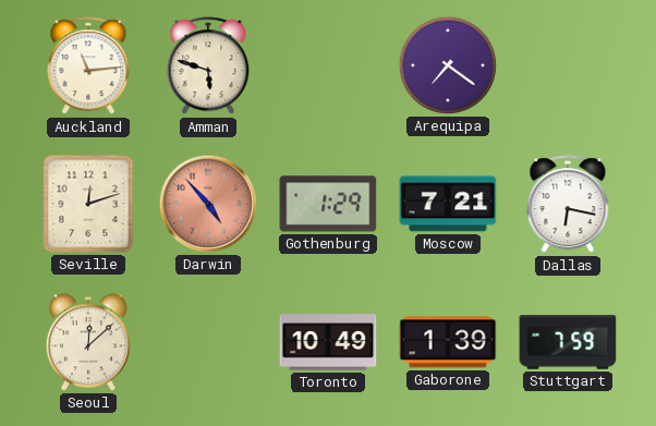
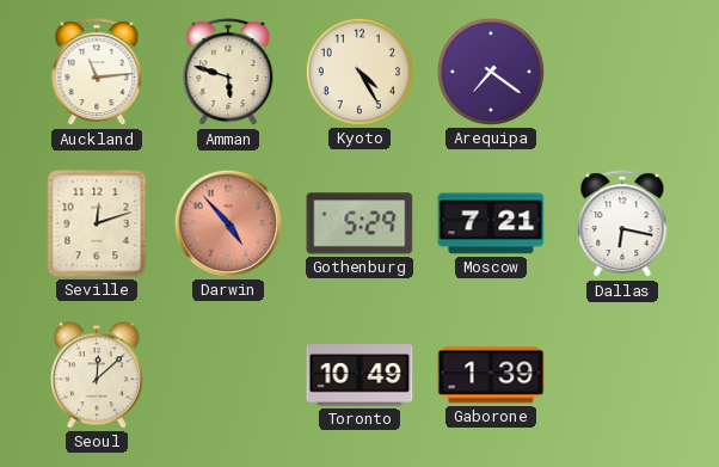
Kyoto: none -> 4:25
Gothenburg: 1:29 -> 5:29
Stuttgart: 7:59 -> none
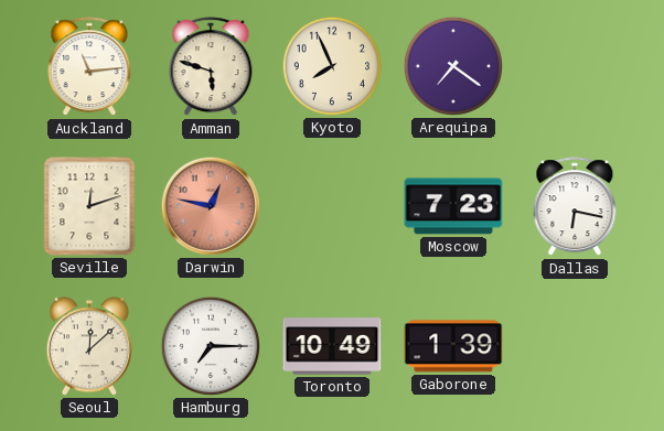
Kyoto: 4:25 -> 7:56
Darwin: 4:53 -> 12:47
Gothenburg: 5:29 -> none
Moscow: 7:21 -> 7:23
Hamburg: none -> 7:15
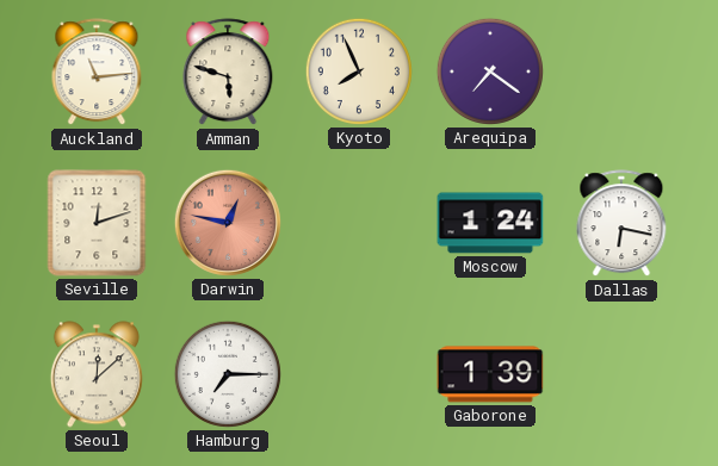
Moscow: 7:23 -> 1:24
Toronto: 10:49 -> none
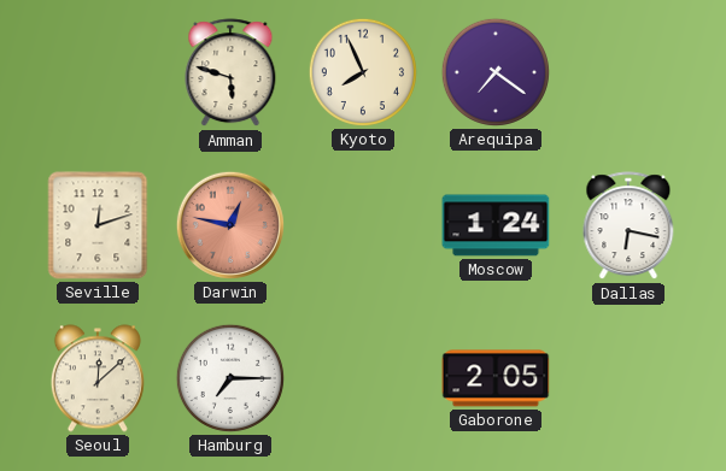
Auckland: 11:14 -> none
Gaborone: 1:39 -> 2:05
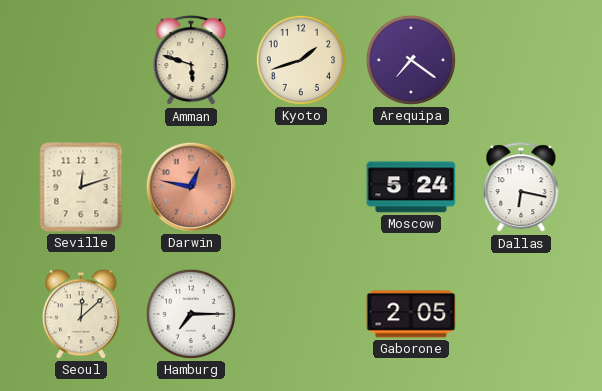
Kyoto: 7:56 -> 1:42
Moscow: 1:24 -> 5:24
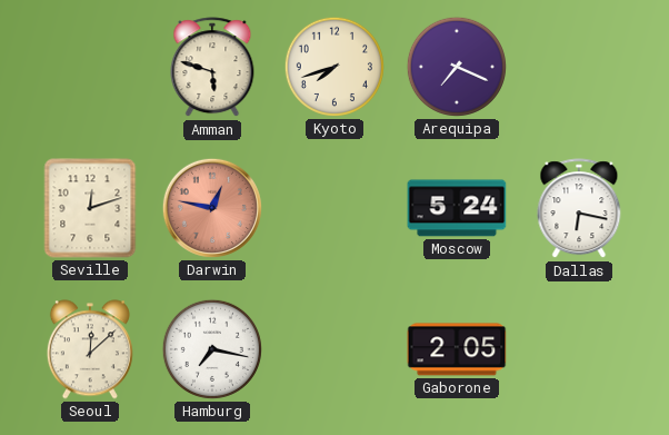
Kyoto: 1:42 -> 7:42
Arequipa: 7:21 -> 7:19
Hamburg: 7:15 -> 7:17
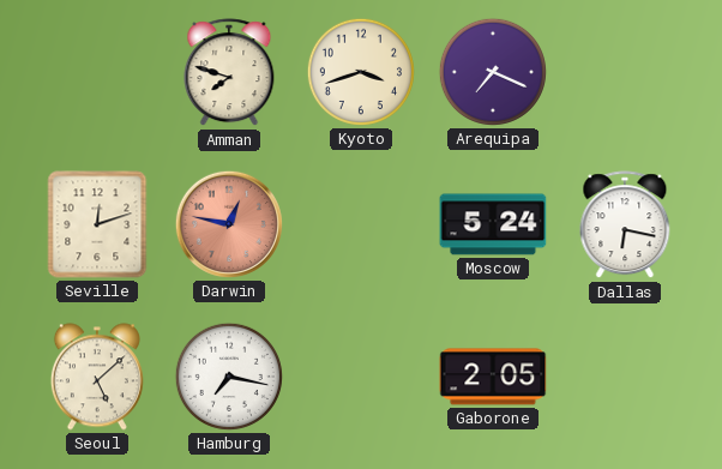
Amman: 5:48 -> 7:48
Kyoto: 7:42 -> 3:42
Seoul: 12:08 -> 5:08
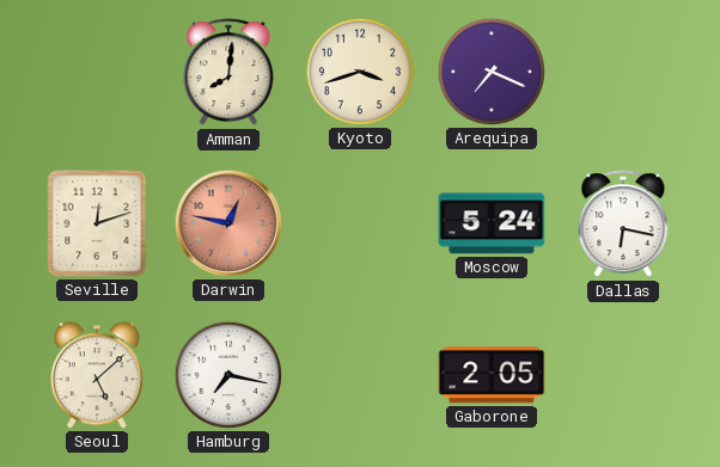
Amman: 7:48 -> 8:01
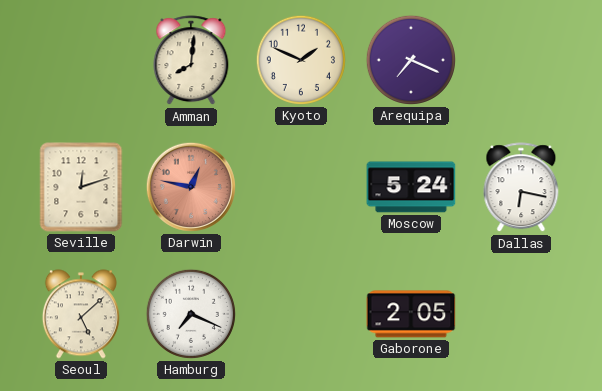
Kyoto: 3:42 -> 1:49
Hamburg: 7:17 -> 7:19
